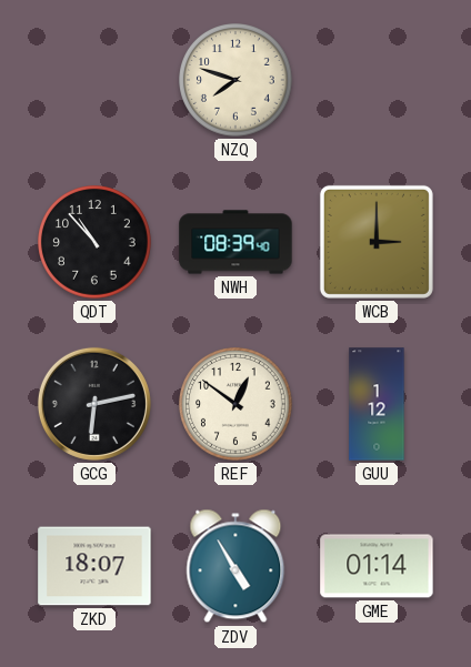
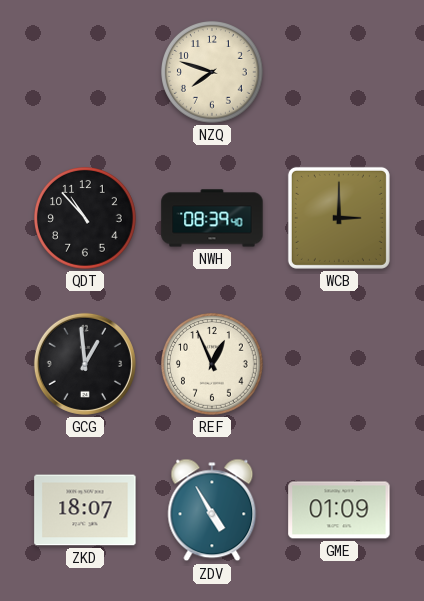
GCG: 6:13 -> 12:59
REF: 12:51 -> 12:56
GUU: 1:12 -> none
GME: 01:14 -> 01:09
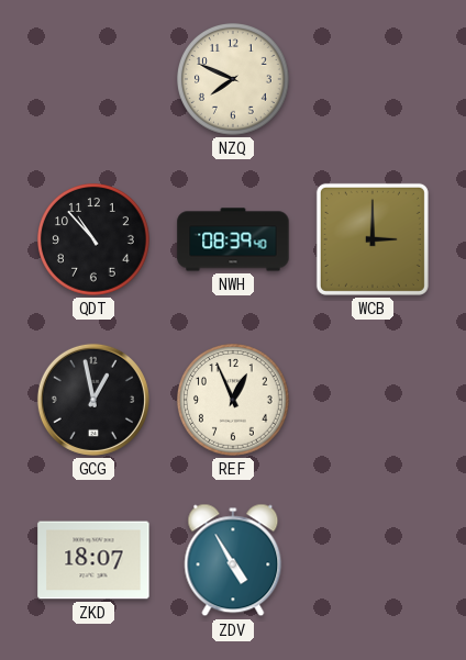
NZQ: 7:48 -> 7:49
GCG: 12:59 -> 12:58
GME: 01:09 -> none
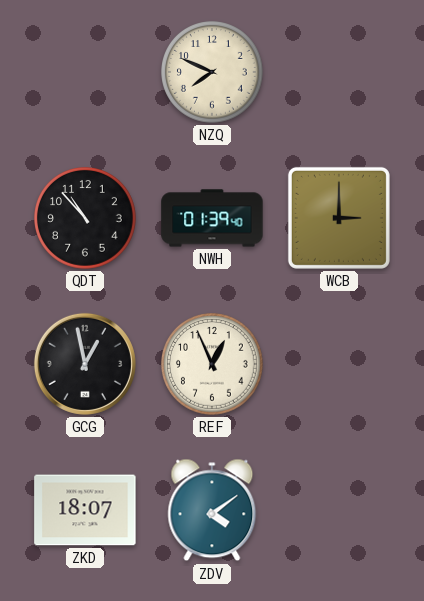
NWH: 08:39 -> 01:39
ZDV: 4:55 -> 4:09
